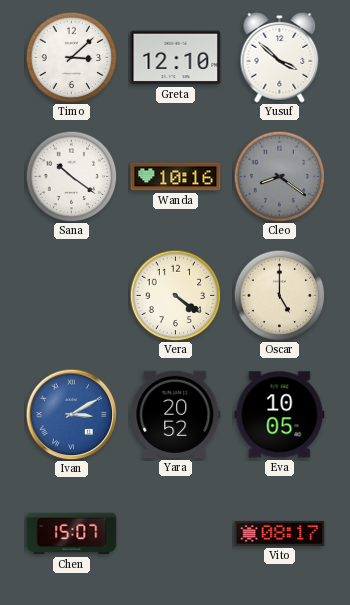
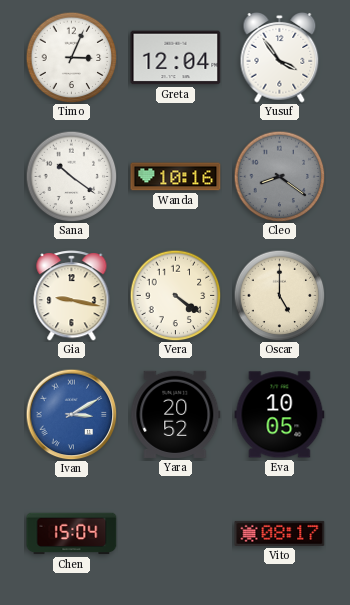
Timo: 3:08 -> 3:04
Greta: 12:10 -> 12:04
Yusuf: 3:52 -> 3:54
Gia: none -> 9:17
Chen: 15:07 -> 15:04
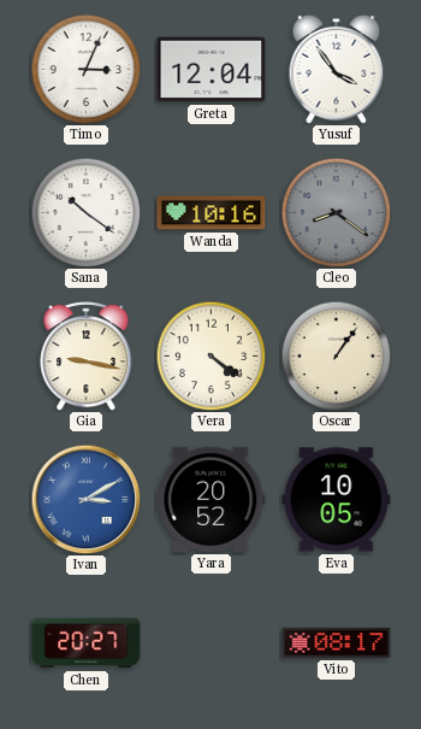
Oscar: 5:00 -> 1:06
Chen: 15:04 -> 20:27
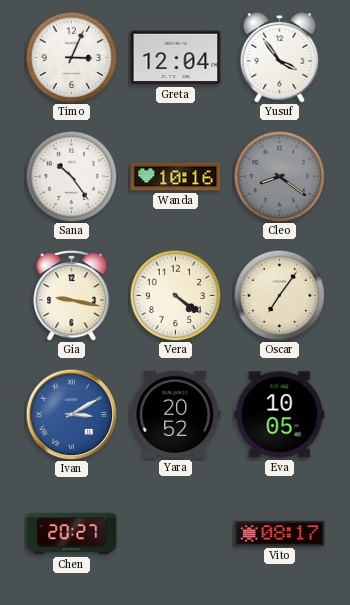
Sana: 10:21 -> 10:24
Oscar: 1:06 -> 7:06
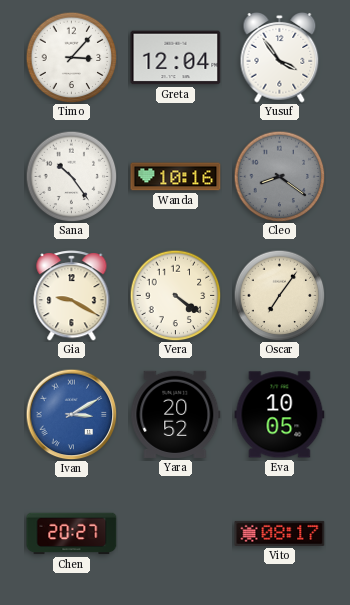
Timo: 3:04 -> 3:07
Gia: 9:17 -> 9:20
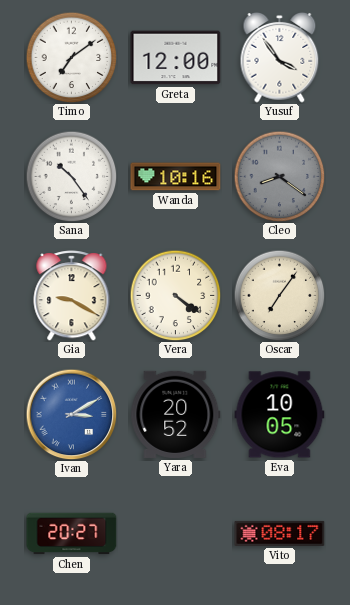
Timo: 3:07 -> 7:09
Greta: 12:04 -> 12:00
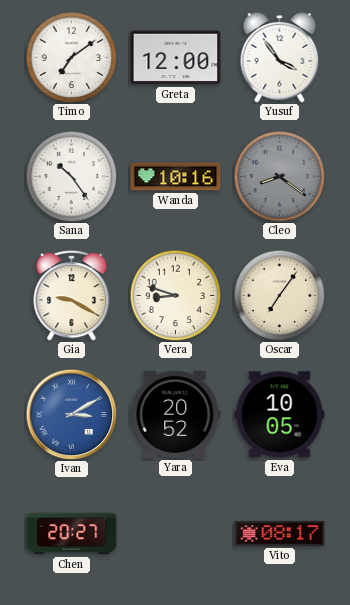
Vera: 4:21 -> 8:48
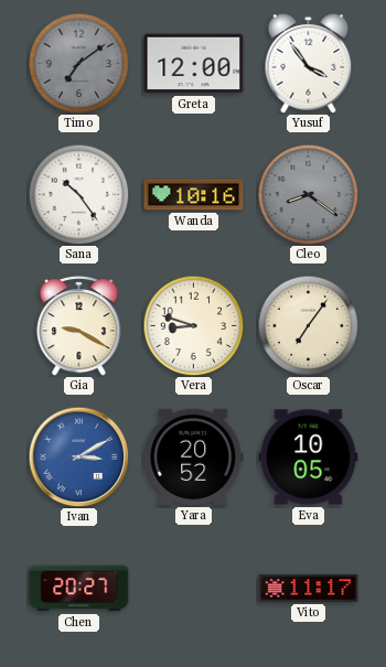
Timo dial: white -> grey
Vito: 08:17 -> 11:17
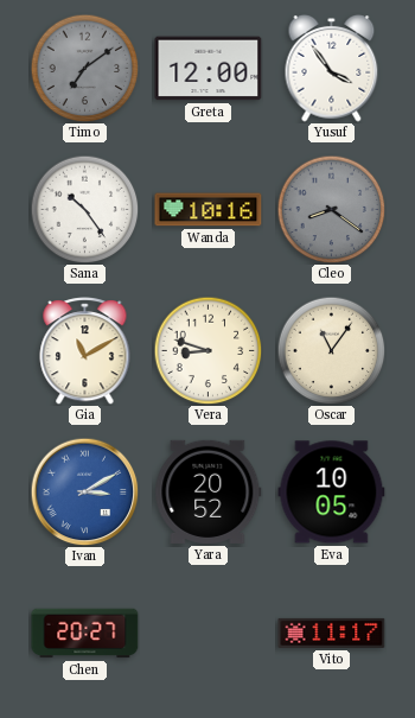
Gia: 9:20 -> 11:10
Oscar: 7:06 -> 11:06
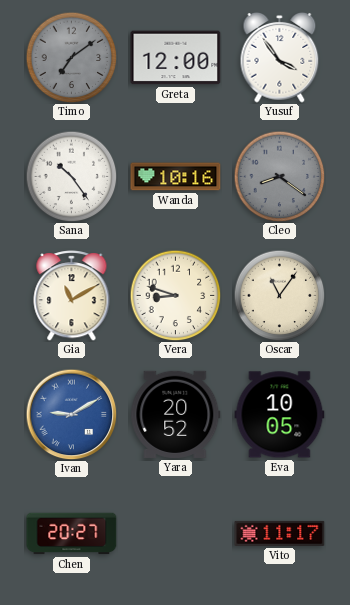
Ivan: 3:10 -> 9:10
